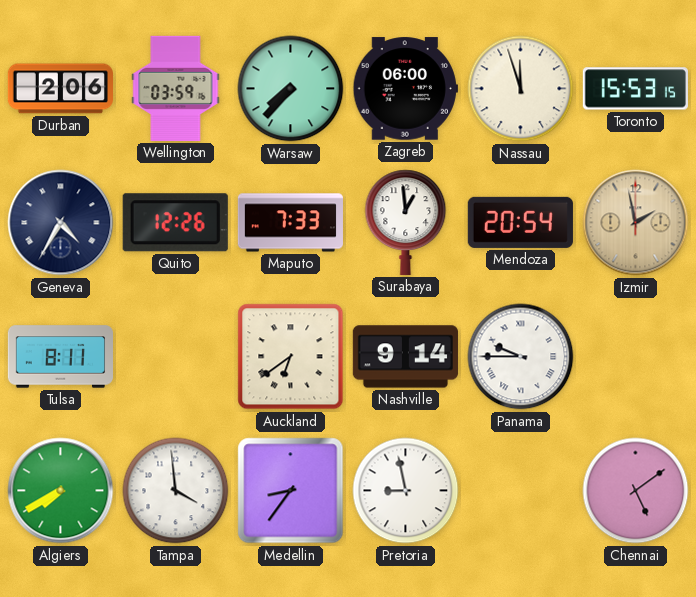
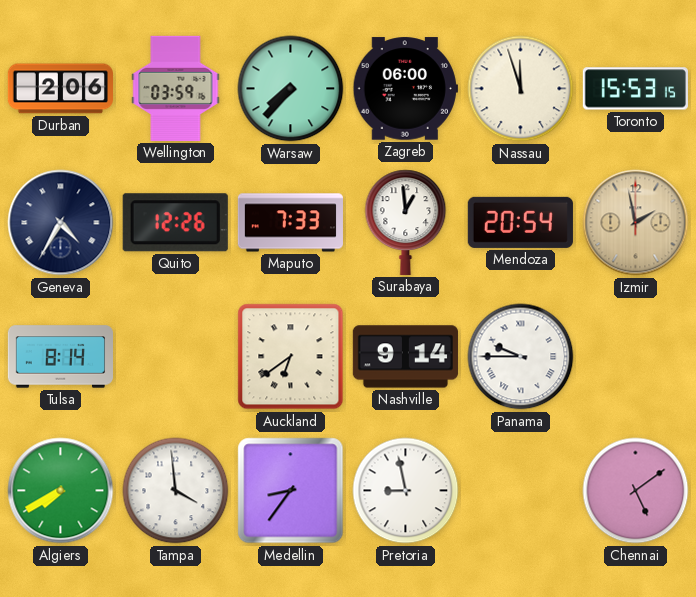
Tulsa: 8:11 -> 8:14
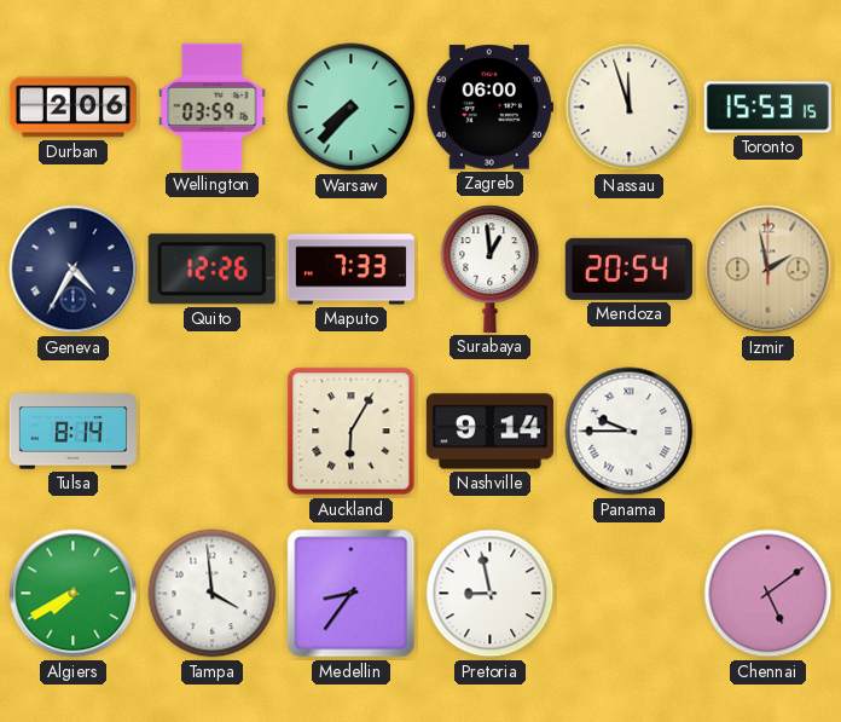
Auckland: 6:39 -> 6:05
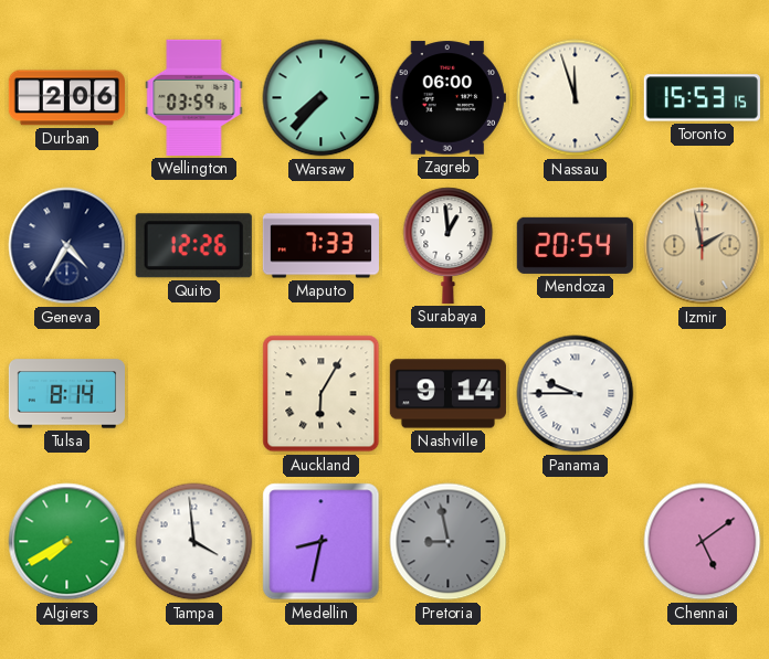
Medellin: 8:36 -> 8:32
Pretoria dial: white -> grey
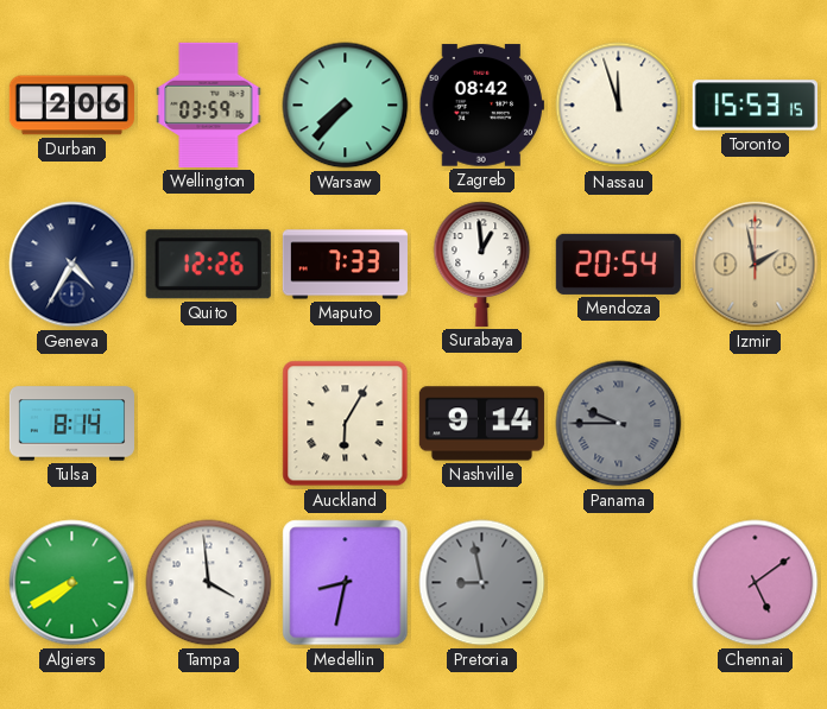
Zagreb: 06:00 -> 08:42
Panama dial: white -> grey
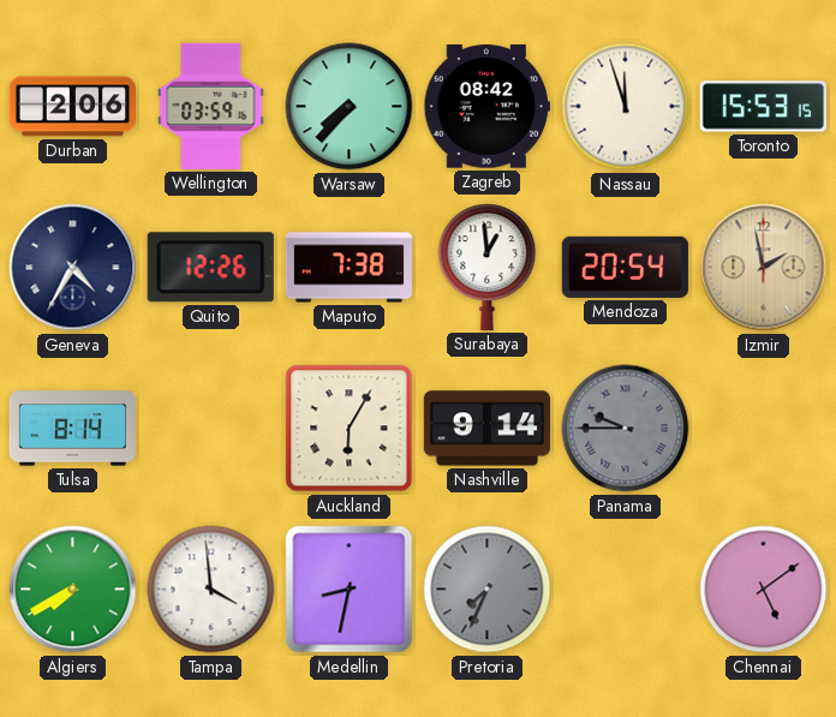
Maputo: 7:33 -> 7:38
Pretoria: 8:58 -> 7:34
